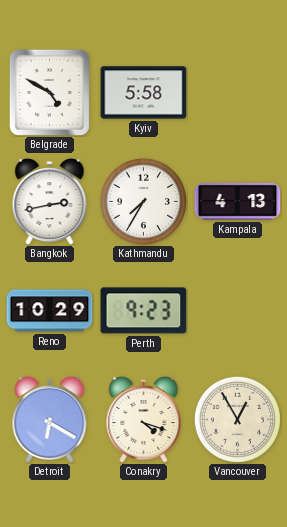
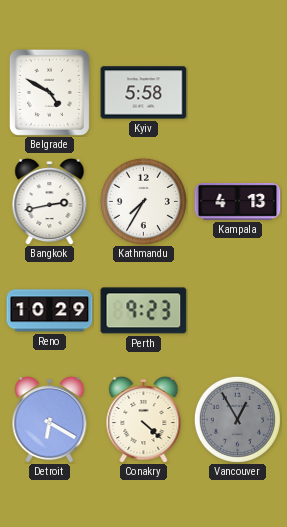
Conakry: 4:18 -> 4:22
Vancouver dial: cream -> grey
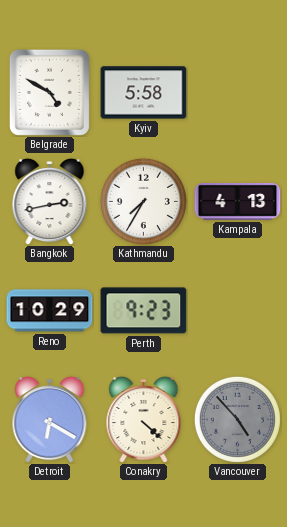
Vancouver: 12:55 -> 4:53
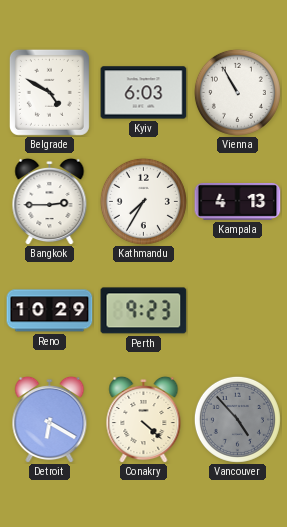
Kyiv: 5:58 -> 6:03
Vienna: none -> 10:55
Bangkok: 2:43 -> 2:45
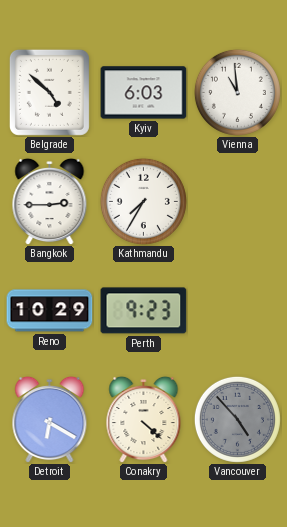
Belgrade: 4:50 -> 4:52
Vienna: 10:55 -> 10:59
Kampala: 4:13 -> none
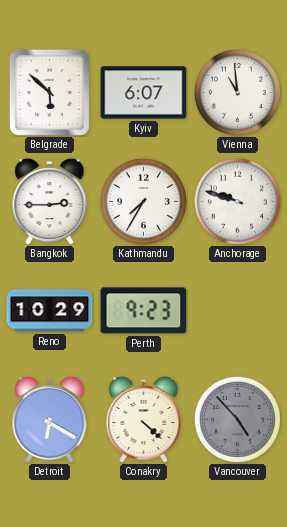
Belgrade: 4:52 -> 5:52
Kyiv: 6:03 -> 6:07
Anchorage: none -> 9:48
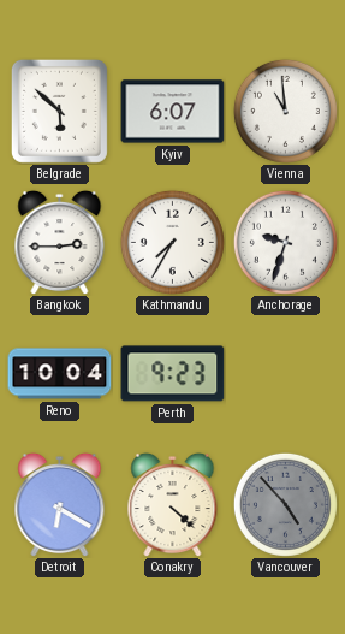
Anchorage: 9:48 -> 9:33
Reno: 10:29 -> 10:04
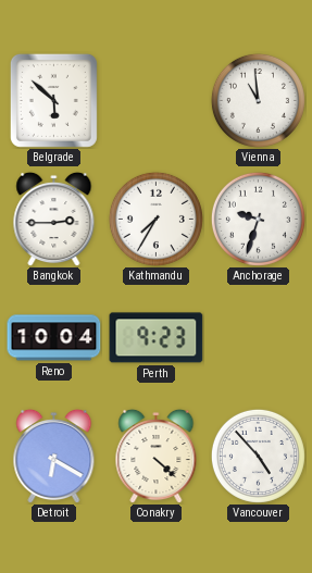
Kyiv: 6:07 -> none
Vancouver dial: grey -> white
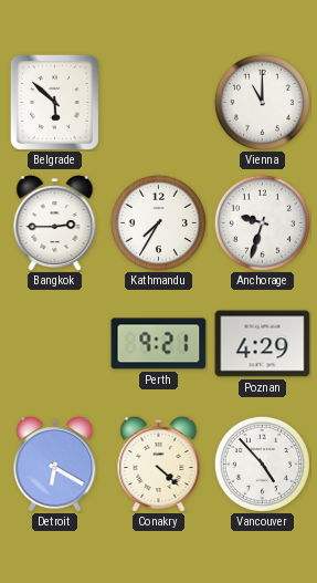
Vienna: 10:59 -> 11:00
Reno: 10:04 -> none
Perth: 9:23 -> 9:21
Poznan: none -> 4:29
